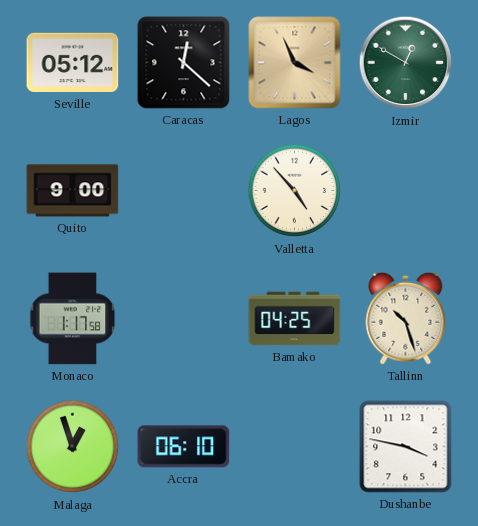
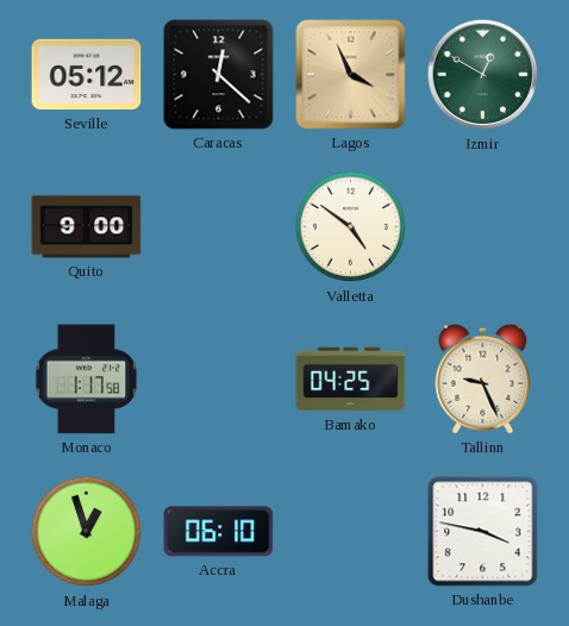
Valletta: 4:53 -> 4:51
Tallinn: 10:27 -> 9:26
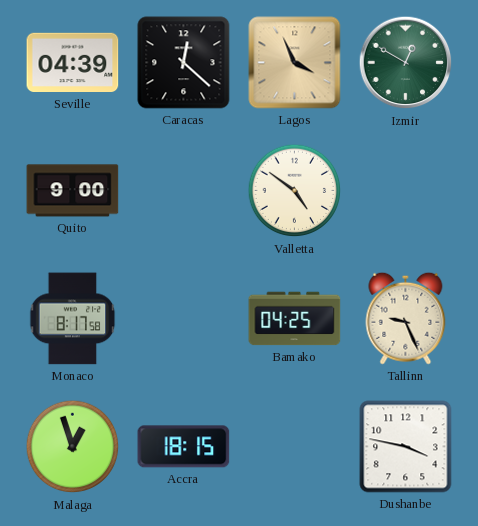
Seville: 05:12 -> 04:39
Monaco: 1:17 -> 8:17
Accra: 06:10 -> 18:15
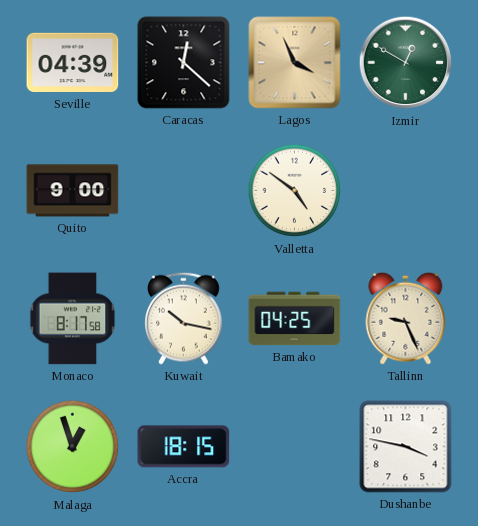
Kuwait: none -> 10:17
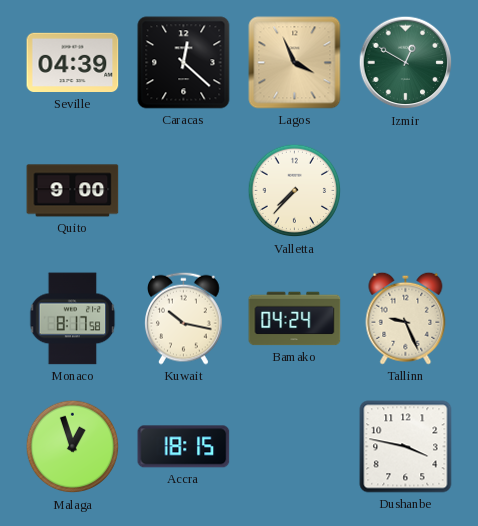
Valletta: 4:51 -> 7:37
Bamako: 04:25 -> 04:24
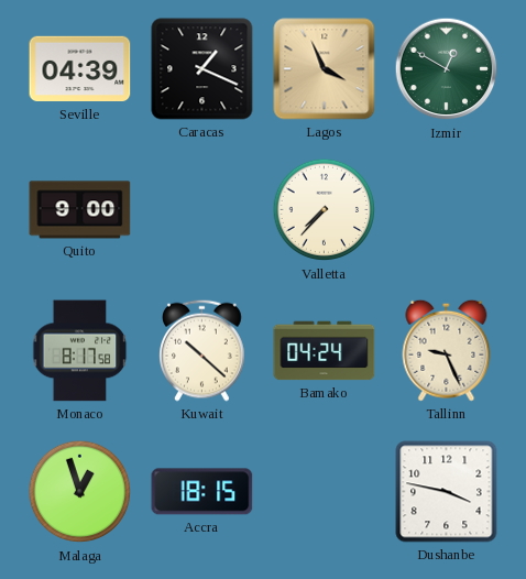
Caracas: 12:22 -> 1:19
Kuwait: 10:17 -> 10:22
